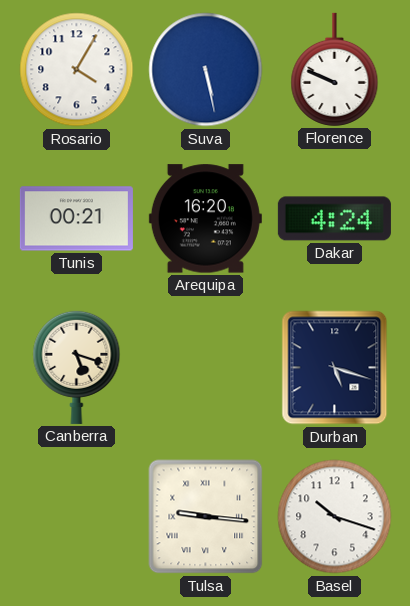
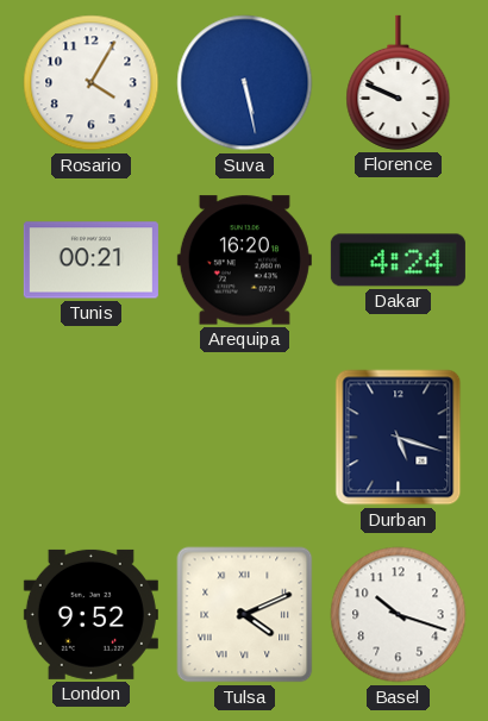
Canberra: 5:18 -> none
London: none -> 9:52
Tulsa: 9:16 -> 4:11
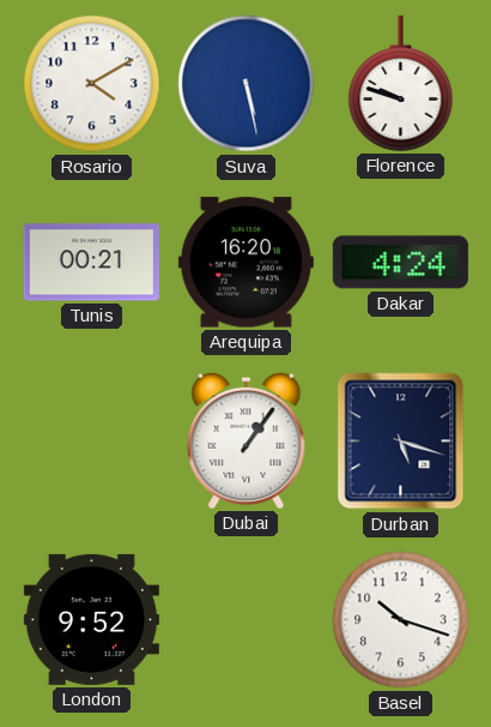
Rosario: 4:05 -> 4:10
Florence: 9:49 -> 9:48
Dubai: none -> 1:06
Tulsa: 4:11 -> none
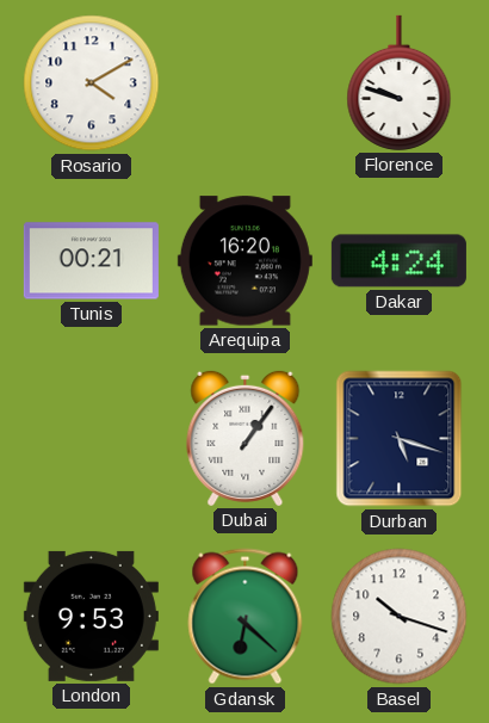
Suva: 5:28 -> none
London: 9:52 -> 9:53
Gdansk: none -> 6:22
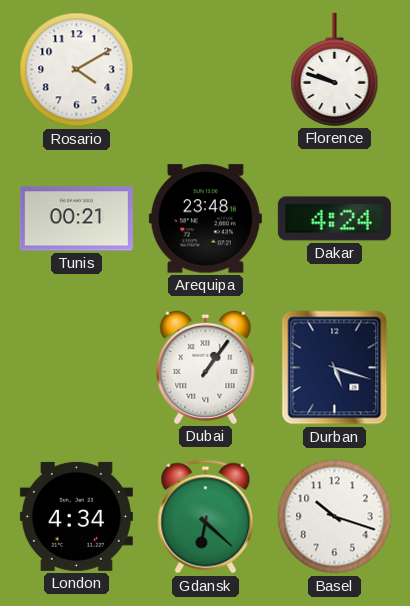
Arequipa: 16:20 -> 23:48
London: 9:53 -> 4:34
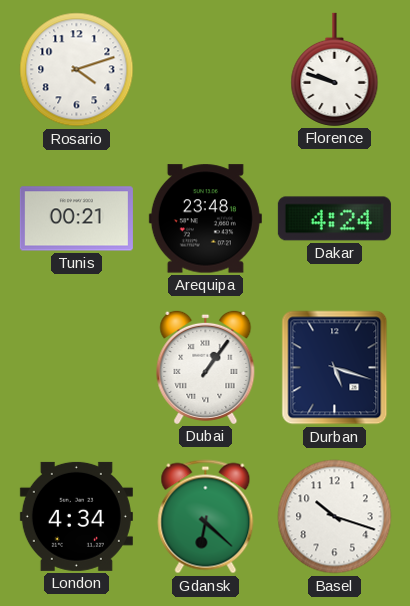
Rosario: 4:10 -> 4:12
